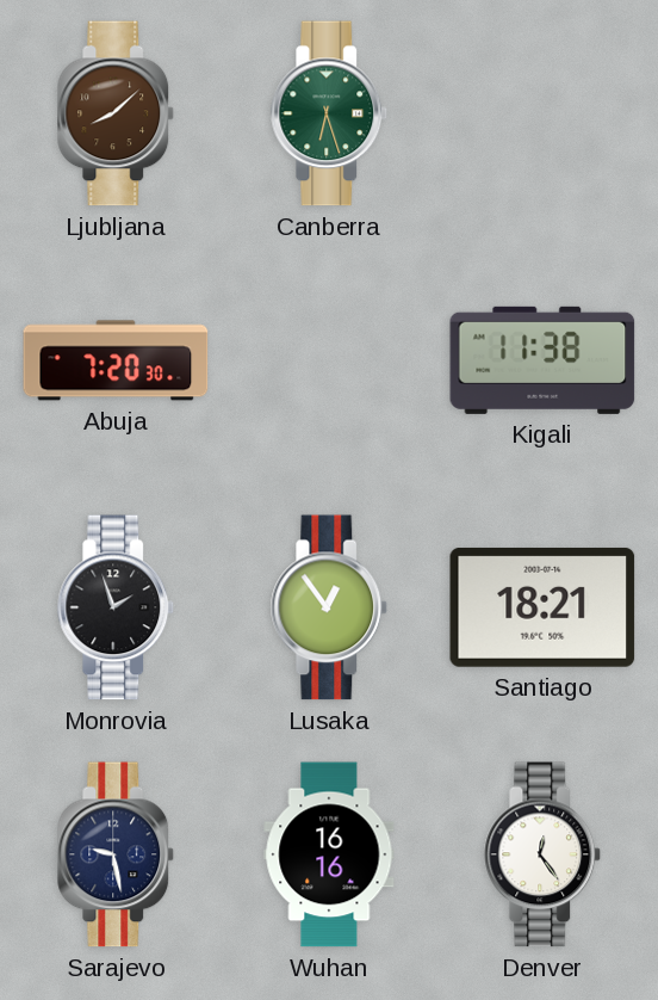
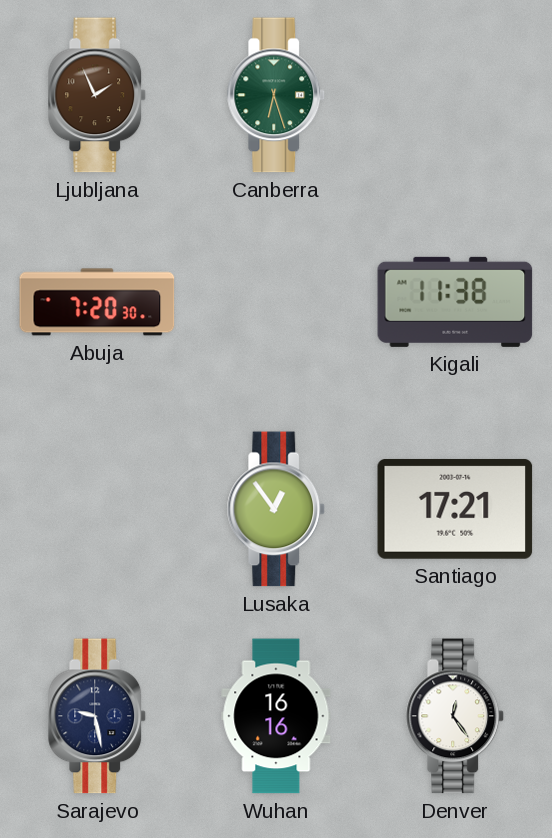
Ljubljana: 8:08 -> 1:56
Monrovia: 1:57 -> none
Santiago: 18:21 -> 17:21
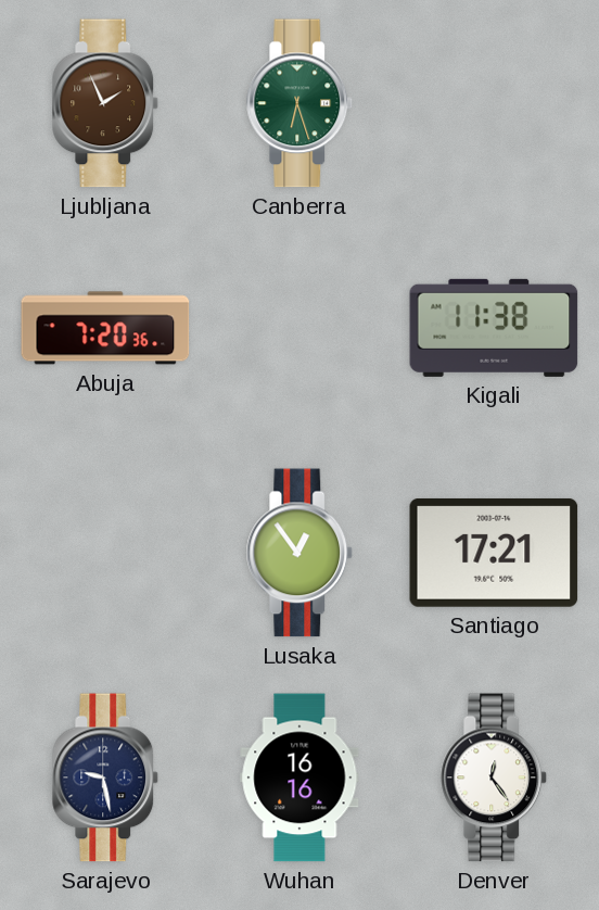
Abuja: 7:20:30 -> 7:20:36
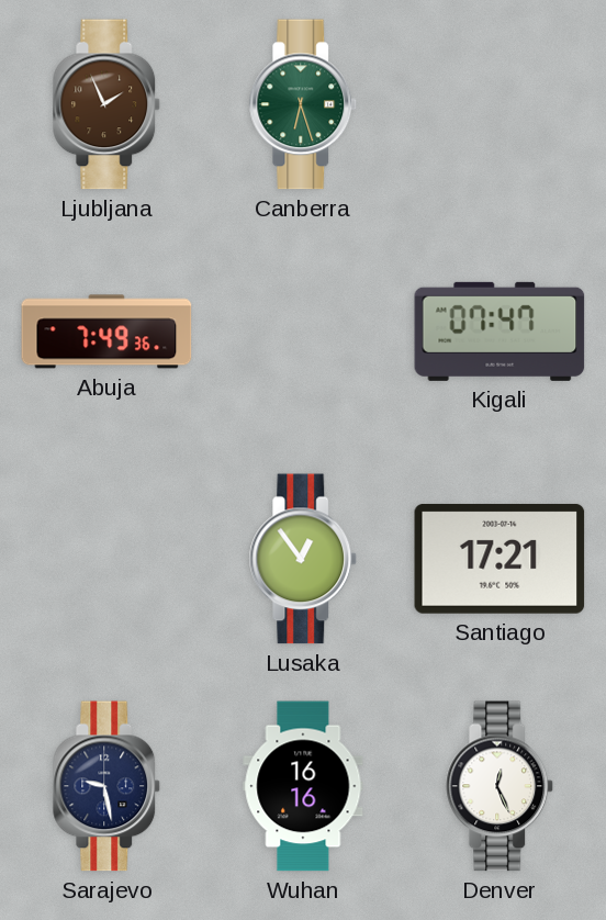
Abuja: 7:20 -> 7:49
Kigali: 11:38 -> 07:47
Denver: 12:24 -> 12:26
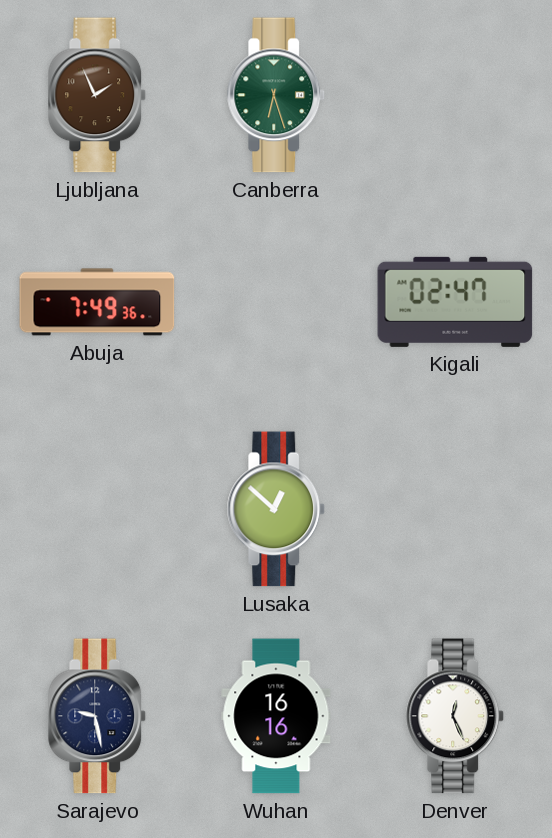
Kigali: 07:47 -> 02:47
Lusaka: 12:54 -> 12:52
Santiago: 17:21 -> none
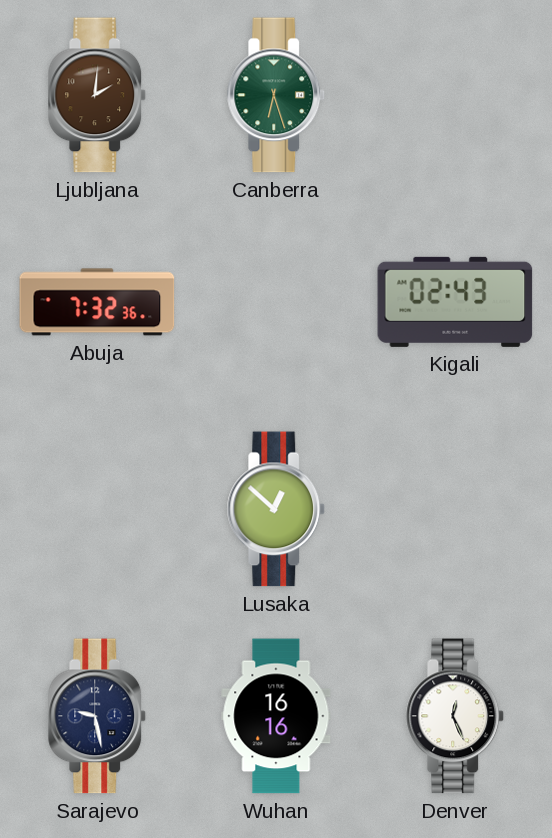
Ljubljana: 1:56 -> 2:01
Abuja: 7:49 -> 7:32
Kigali: 02:47 -> 02:43
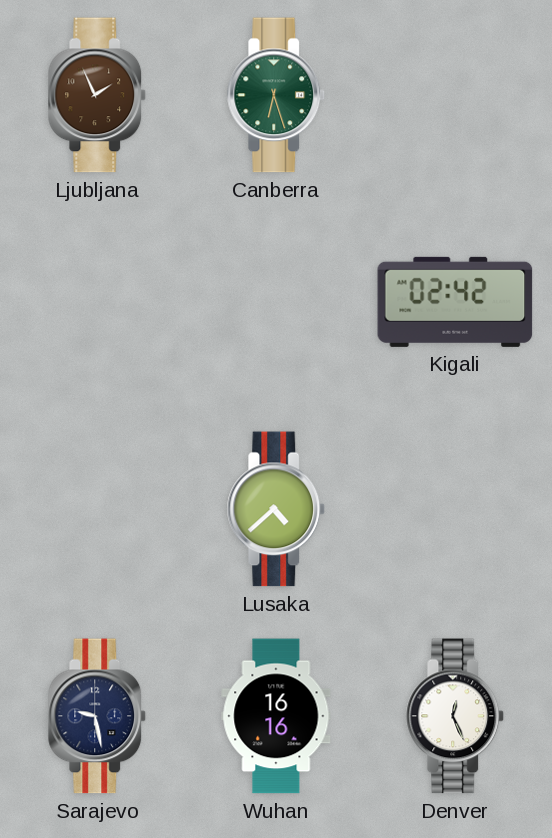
Ljubljana: 2:01 -> 1:56
Abuja: 7:32 -> none
Kigali: 02:43 -> 02:42
Lusaka: 12:52 -> 4:38
